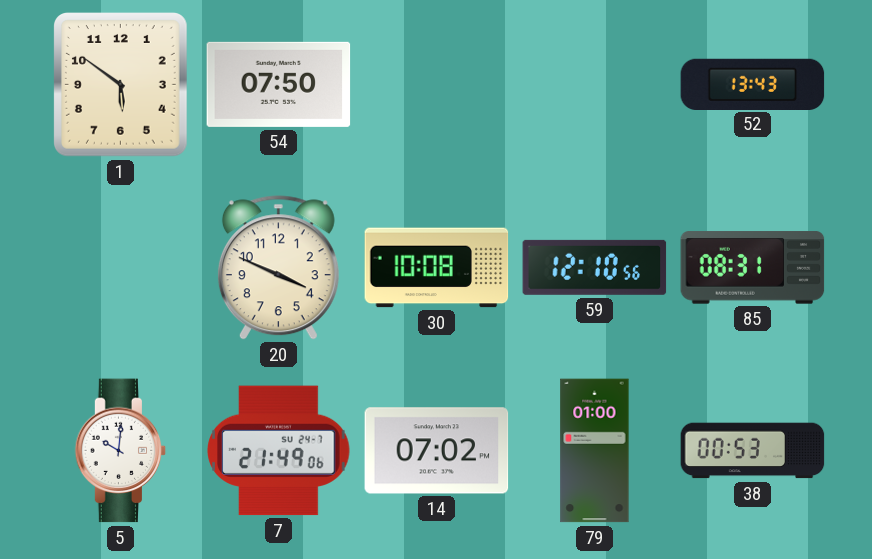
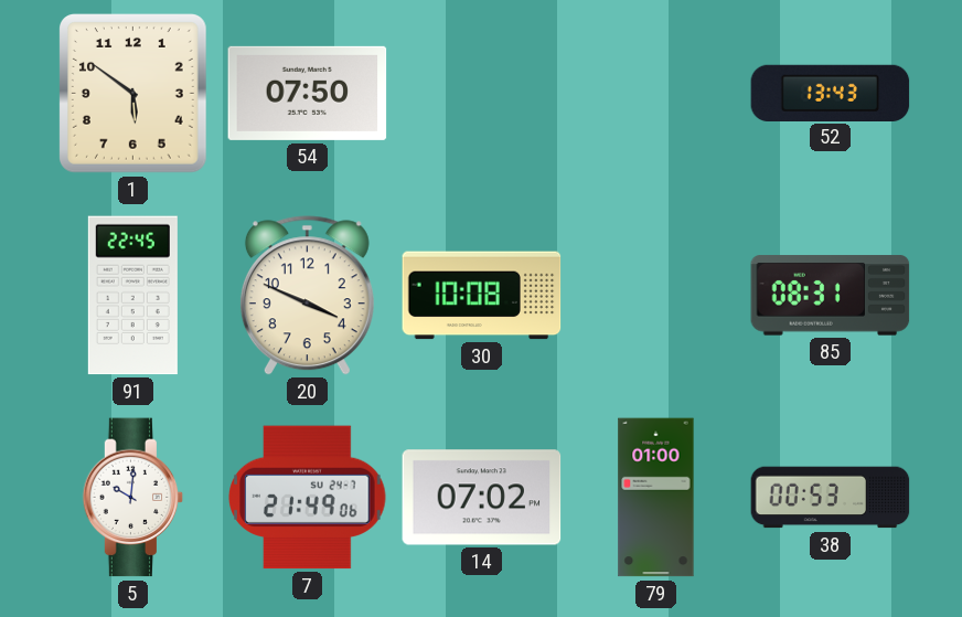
91: none -> 22:45
59: 12:10 -> none
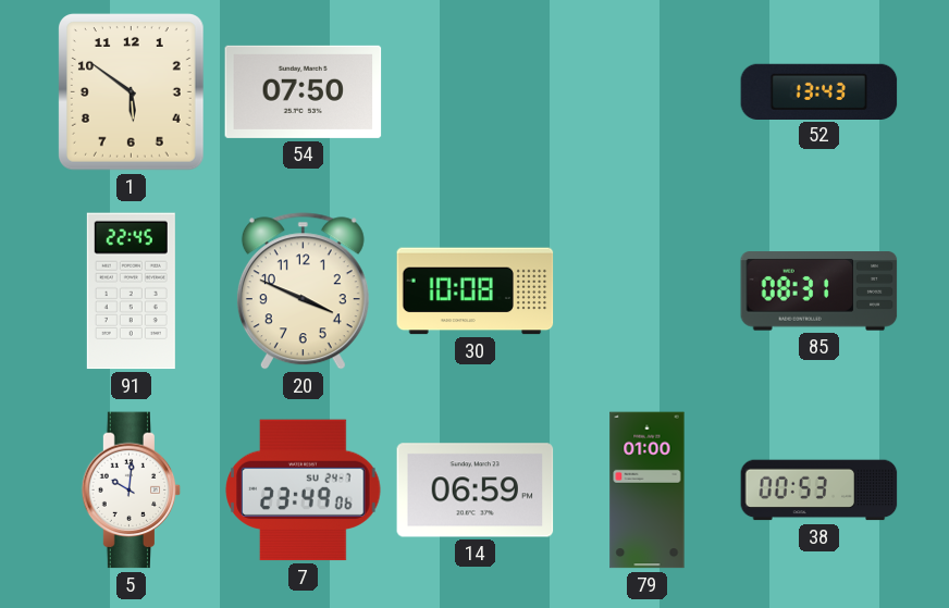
7: 21:49 -> 23:49
14: 07:02 -> 06:59
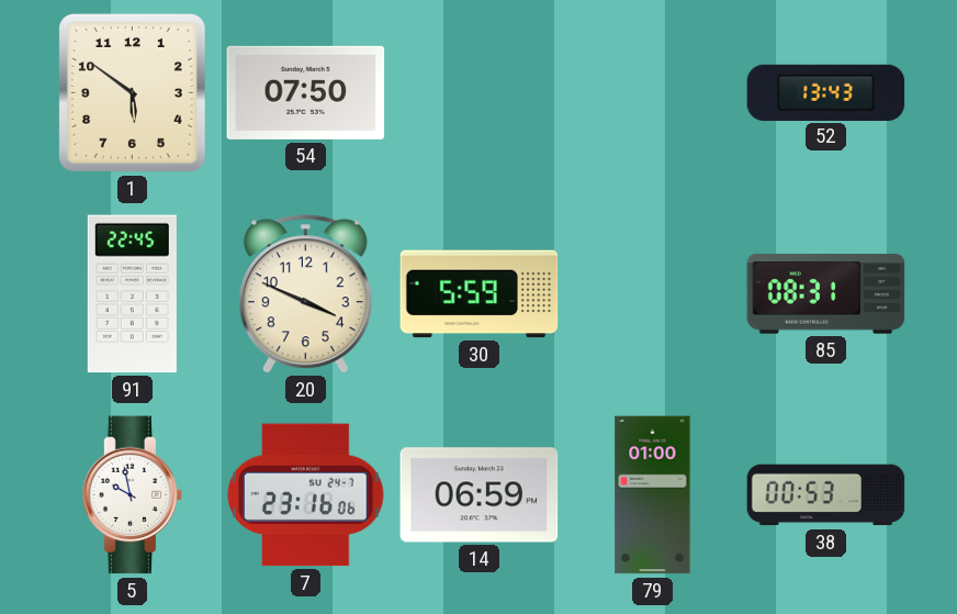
30: 10:08 -> 5:59
5: 10:01 -> 9:58
7: 23:49 -> 23:16
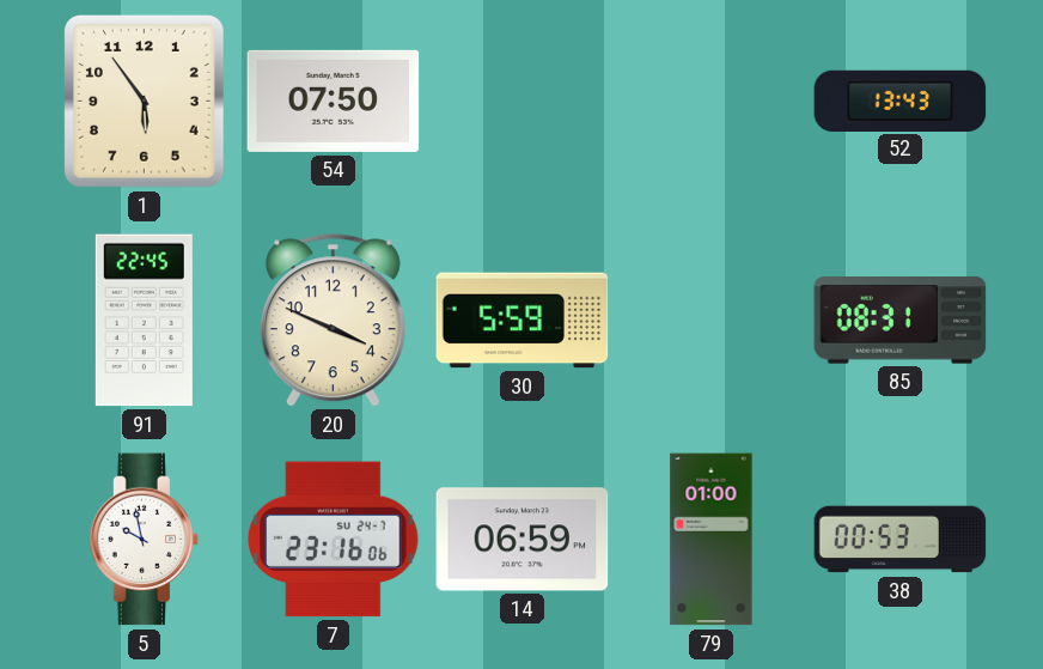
1: 5:51 -> 5:54
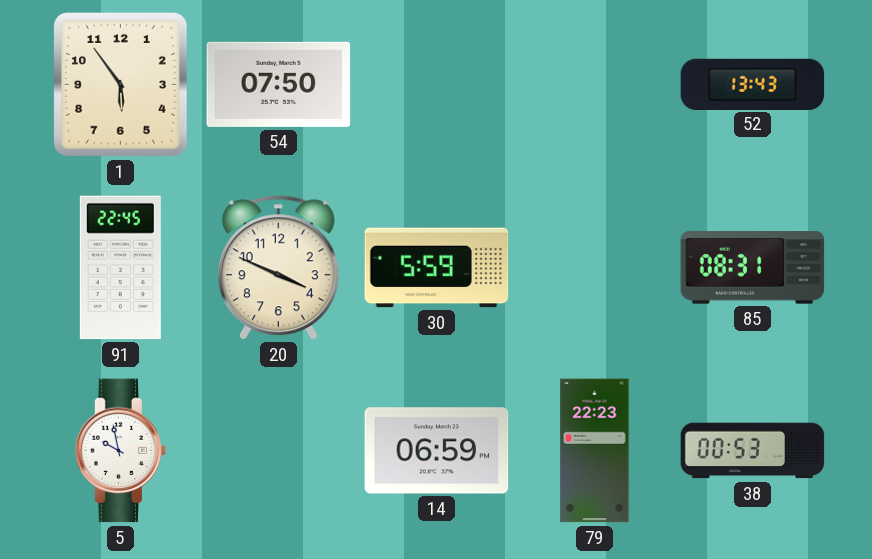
7: 23:16 -> none
79: 01:00 -> 22:23
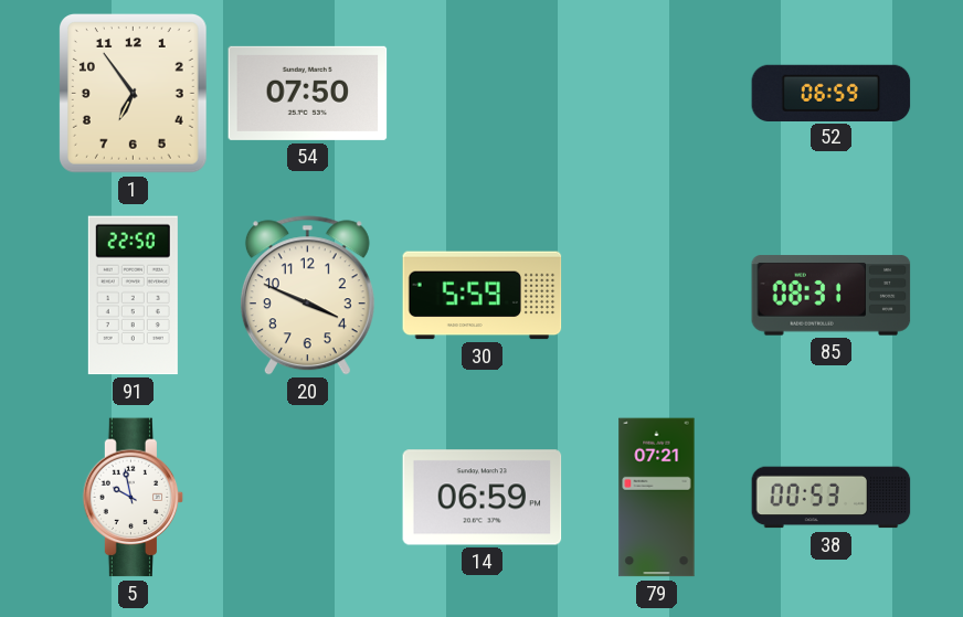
1: 5:54 -> 6:54
52: 13:43 -> 06:59
91: 22:45 -> 22:50
79: 22:23 -> 07:21
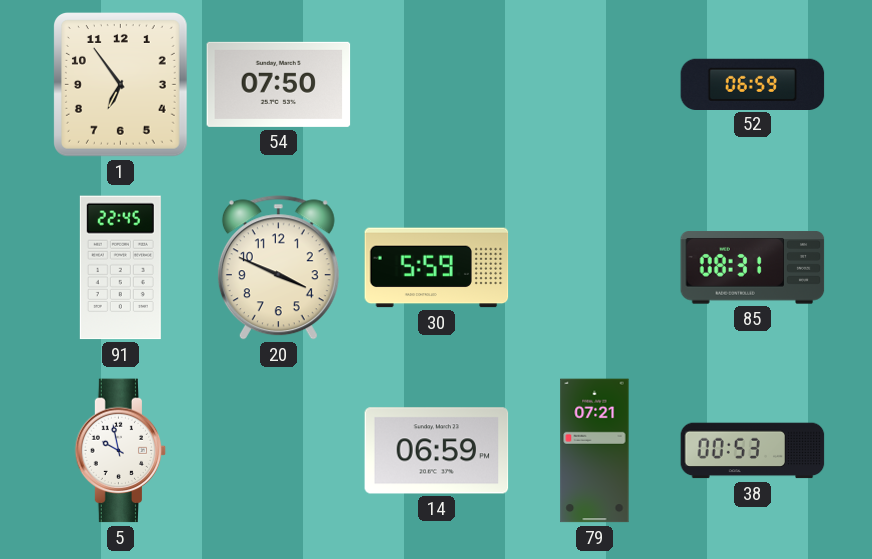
91: 22:50 -> 22:45
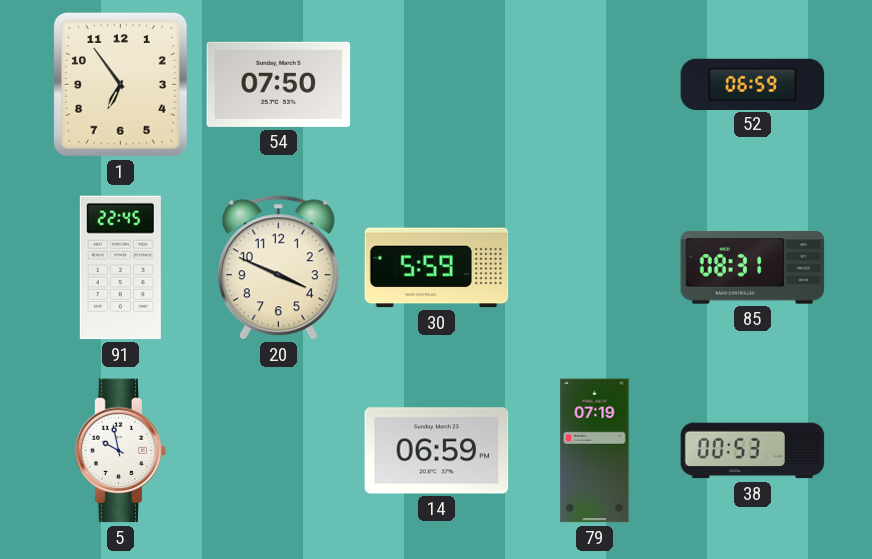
79: 07:21 -> 07:19
